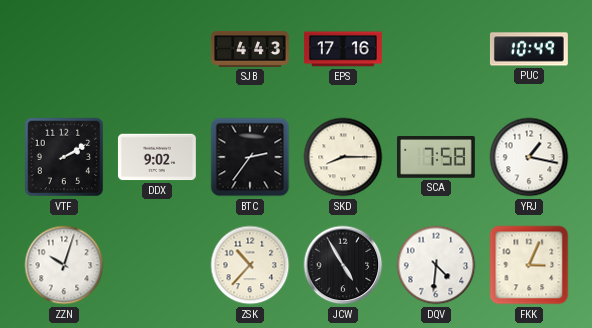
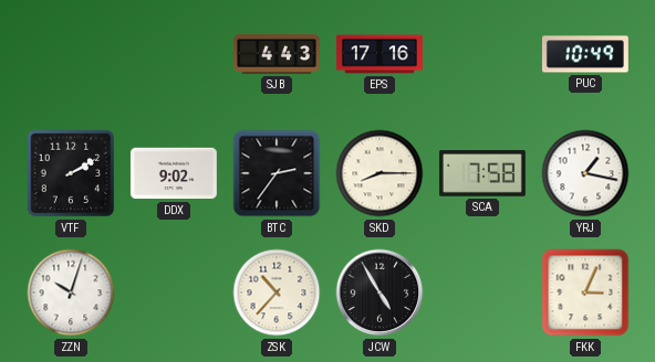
DQV: 4:31 -> none
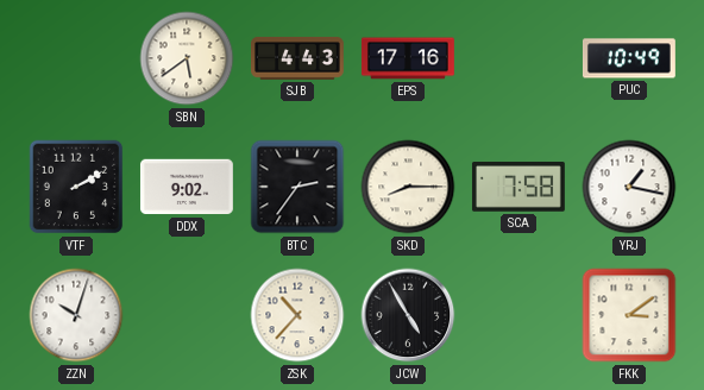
SBN: none -> 5:39
FKK: 3:04 -> 3:09
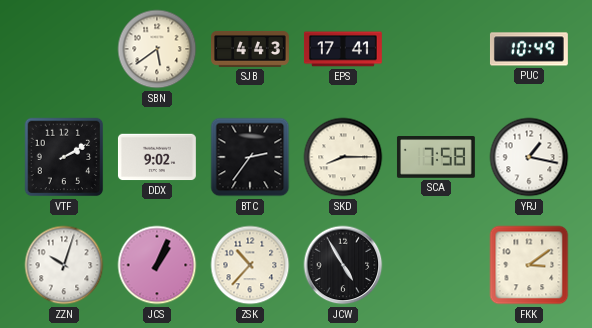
EPS: 17:16 -> 17:41
JCS: none -> 1:04
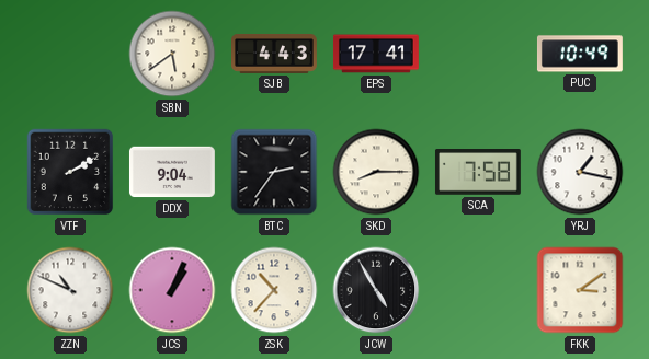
DDX: 9:02 -> 9:04
ZZN: 10:03 -> 10:49
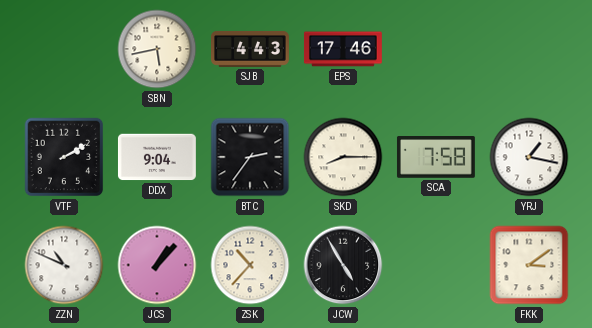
SBN: 5:39 -> 5:43
EPS: 17:41 -> 17:46
PUC: 10:49 -> none
JCS: 1:04 -> 1:07
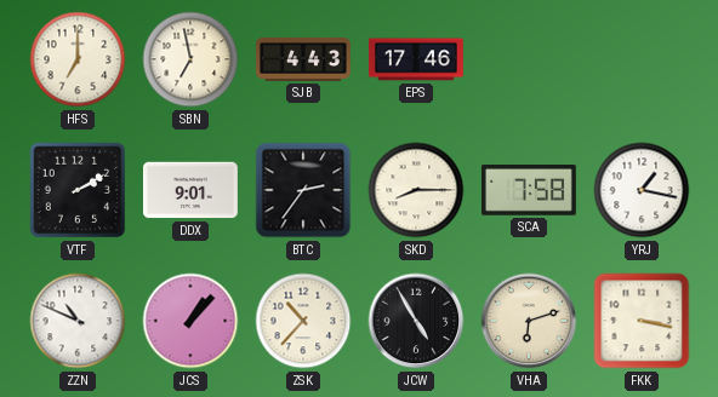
HFS: none -> 7:00
SBN: 5:43 -> 6:58
DDX: 9:04 -> 9:01
VHA: none -> 6:12
FKK: 3:09 -> 3:17
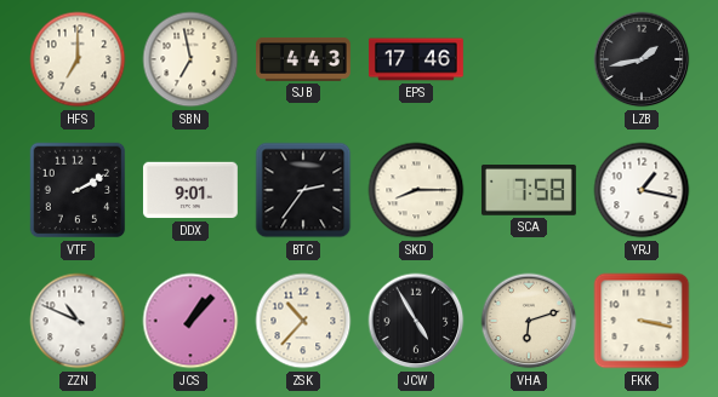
LZB: none -> 1:43
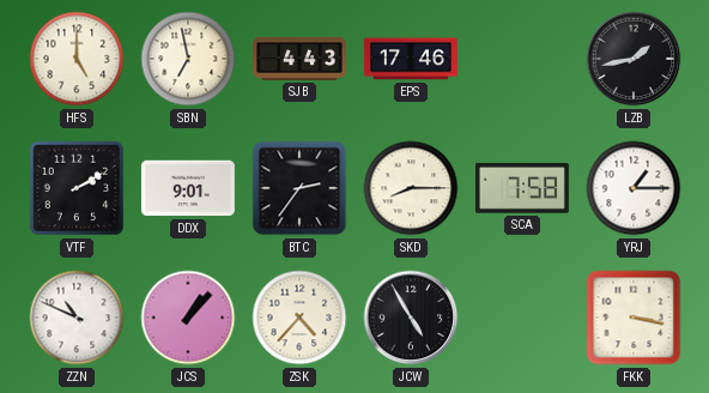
HFS: 7:00 -> 5:00
YRJ: 1:17 -> 1:15
ZSK: 10:37 -> 4:37
VHA: 6:12 -> none
